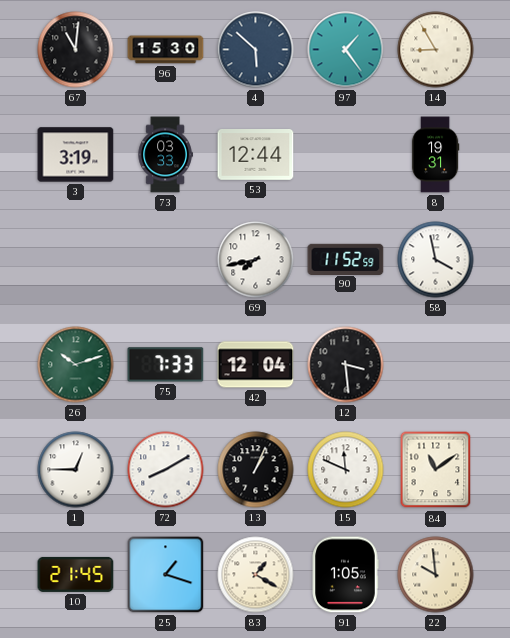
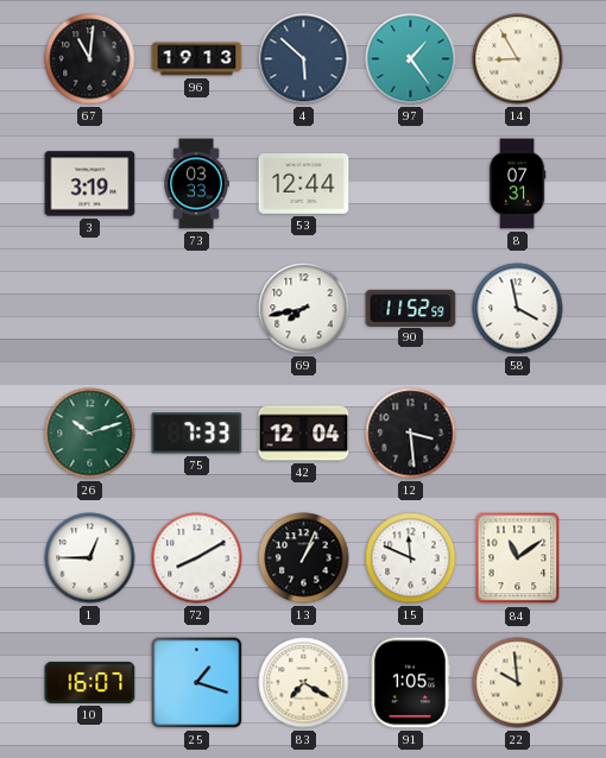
96: 15:30 -> 19:13
8: 19:31 -> 07:31
10: 21:45 -> 16:07
83: 1:20 -> 7:20
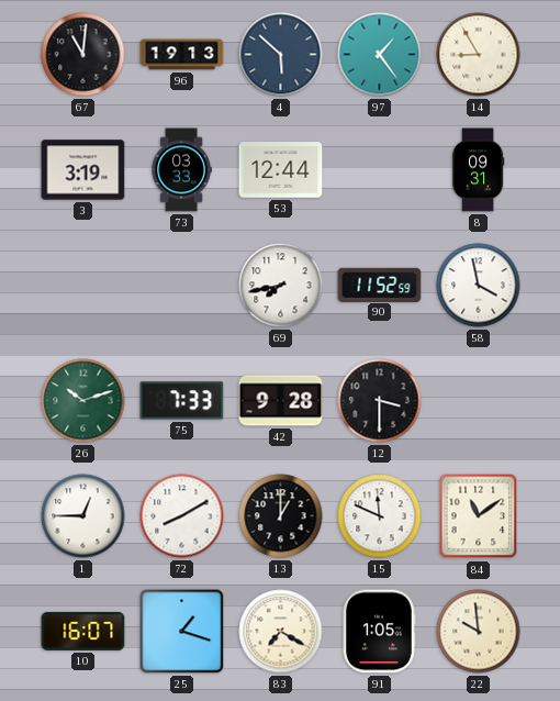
8: 07:31 -> 09:31
42: 12:04 -> 9:28
12: 3:29 -> 3:30
13: 1:04 -> 1:00
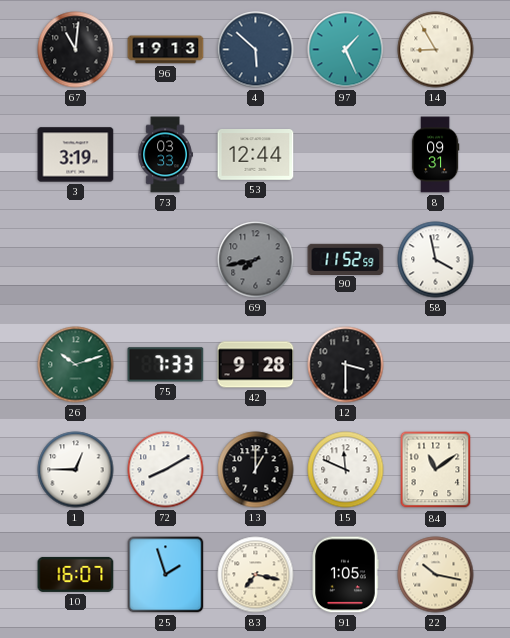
97: 1:24 -> 1:26
69 dial: white -> grey
25: 1:18 -> 1:57
83: 7:20 -> 7:17
22: 9:59 -> 10:17
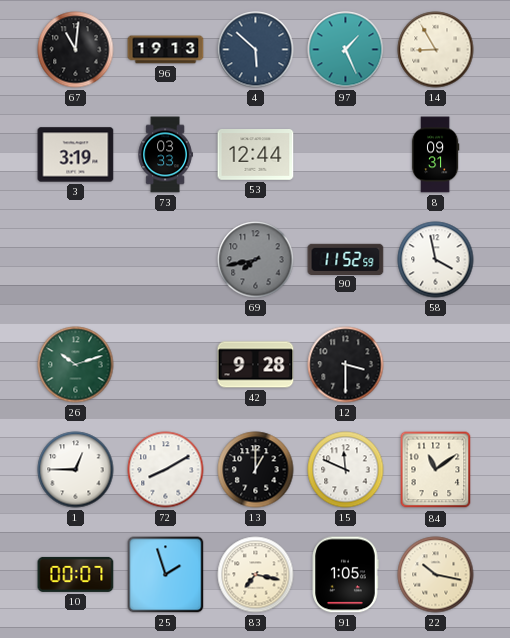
75: 7:33 -> none
10: 16:07 -> 00:07
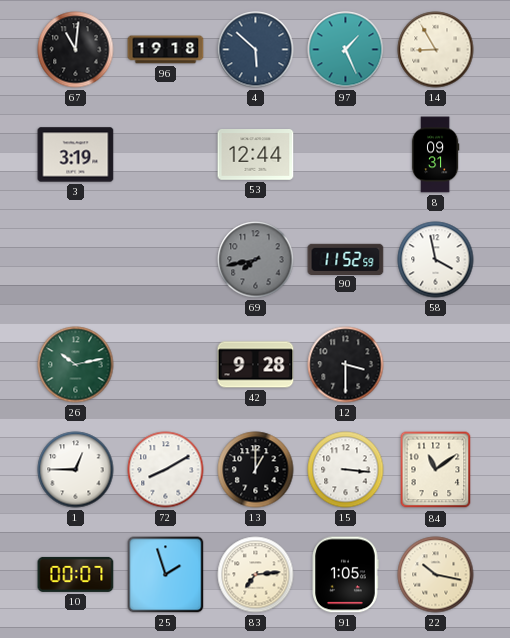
96: 19:13 -> 19:18
73: 03:33 -> none
26: 10:12 -> 10:13
15: 11:49 -> 3:16
83: 7:17 -> 7:14
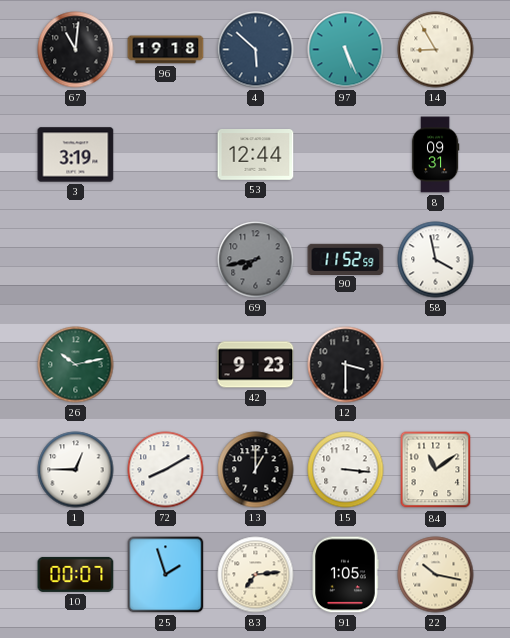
97: 1:26 -> 5:26
42: 9:28 -> 9:23
